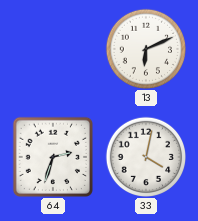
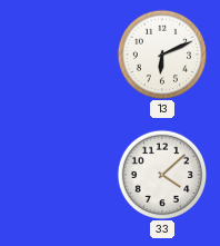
64: 2:33 -> none
33: 4:02 -> 4:08
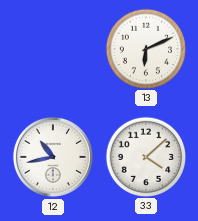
12: none -> 10:43
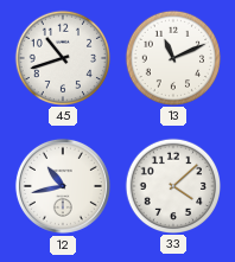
45: none -> 10:42
13: 6:11 -> 11:11
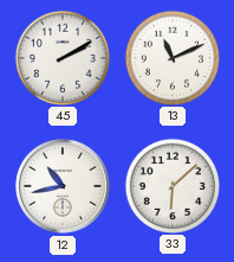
45: 10:42 -> 2:10
33: 4:08 -> 6:08
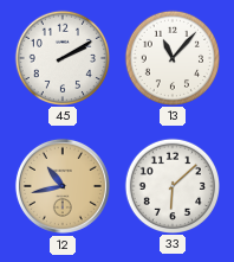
13: 11:11 -> 11:07
12 dial: white -> champagne
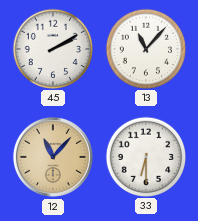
12: 10:43 -> 11:07
33: 6:08 -> 6:30
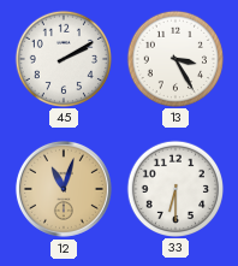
13: 11:07 -> 3:25
12: 11:07 -> 11:03
